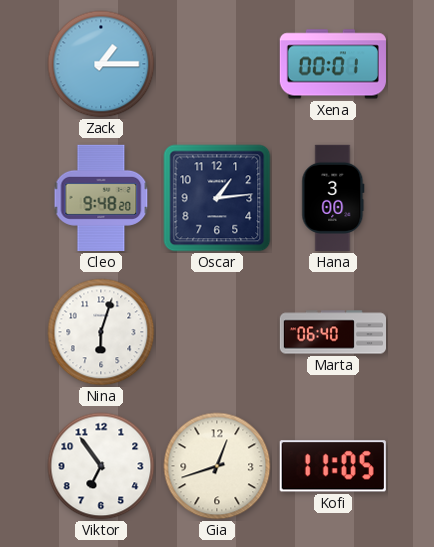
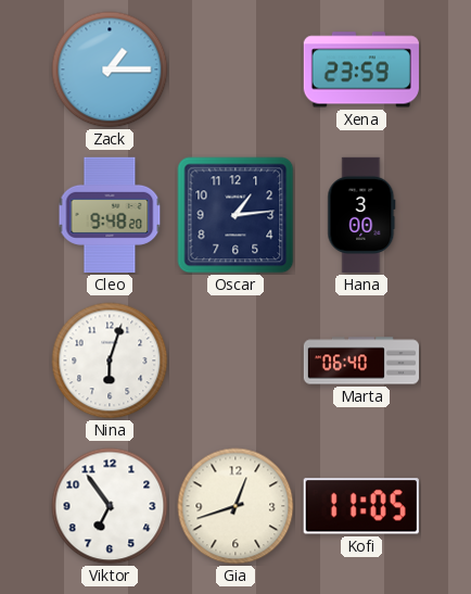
Xena: 00:01 -> 23:59
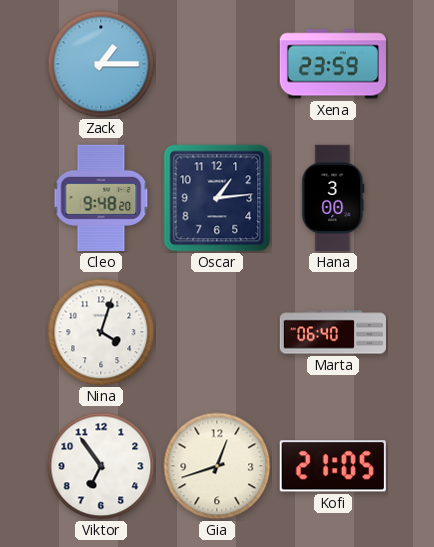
Nina: 6:03 -> 4:03
Kofi: 11:05 -> 21:05
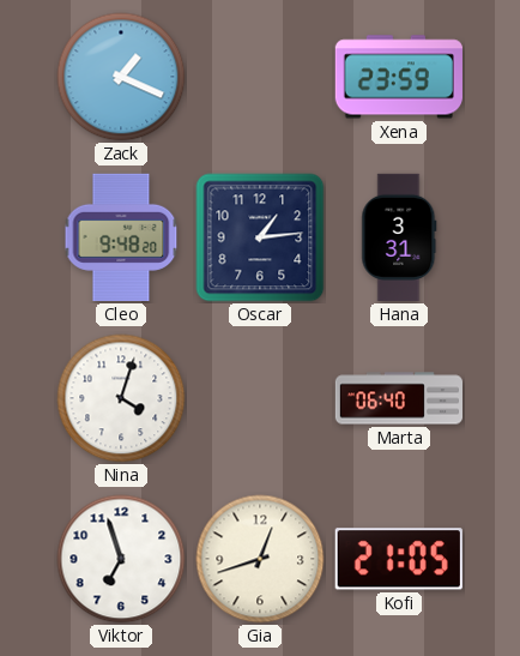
Zack: 1:15 -> 1:19
Hana: 3:00 -> 3:31
Viktor: 6:54 -> 6:57
